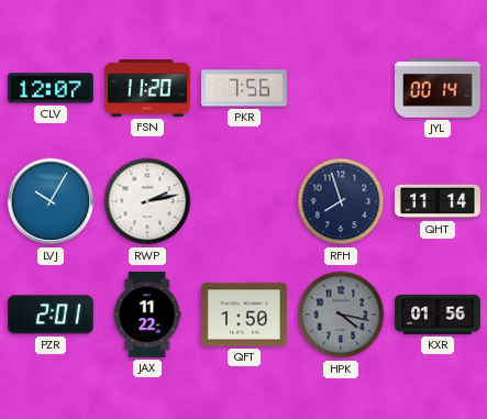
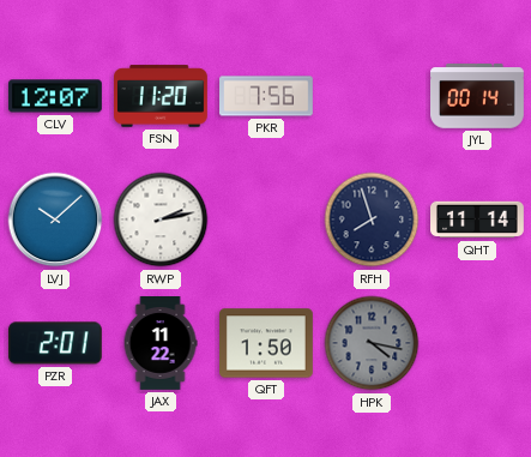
LVJ: 10:05 -> 10:08
KXR: 01:56 -> none
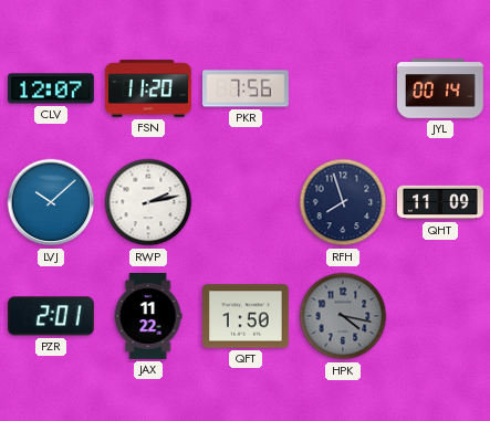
QHT: 11:14 -> 11:09
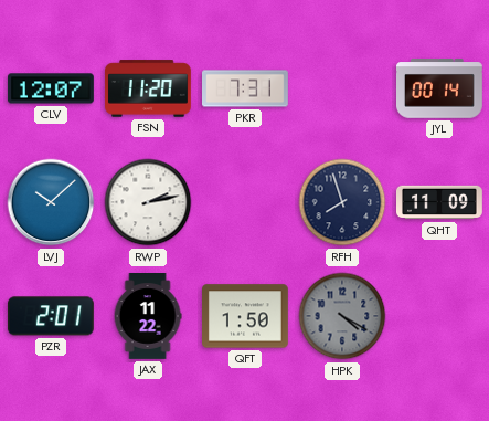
PKR: 7:56 -> 7:31
HPK: 4:17 -> 4:20
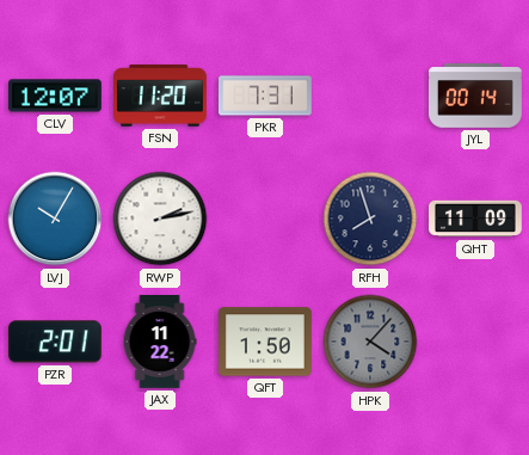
LVJ: 10:08 -> 10:05
HPK: 4:20 -> 4:07
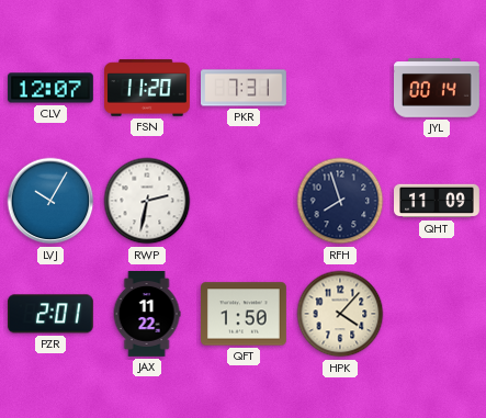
RWP: 2:13 -> 2:32
HPK dial: grey -> cream
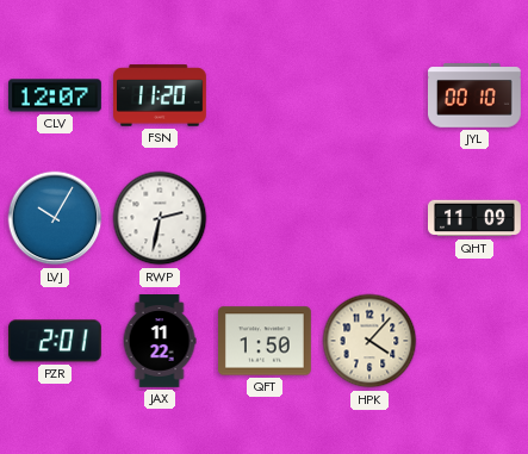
PKR: 7:31 -> none
JYL: 00:14 -> 00:10
RFH: 7:57 -> none
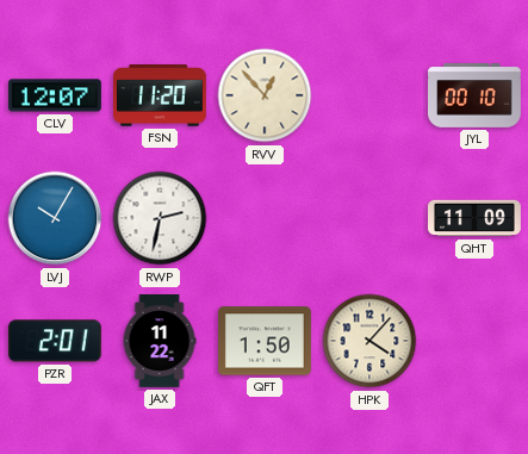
RVV: none -> 12:53
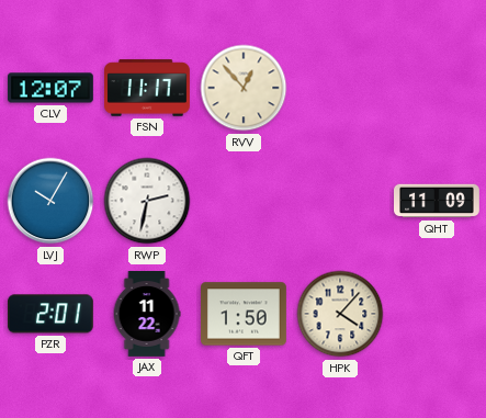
FSN: 11:20 -> 11:17
JYL: 00:10 -> none
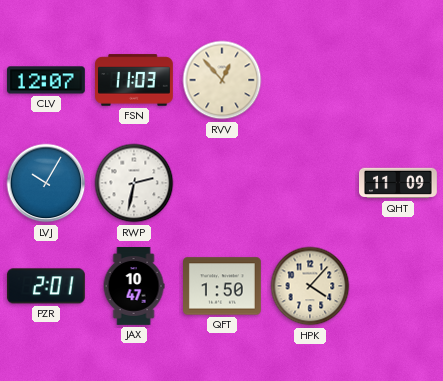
FSN: 11:17 -> 11:03
JAX: 11:22 -> 10:47
